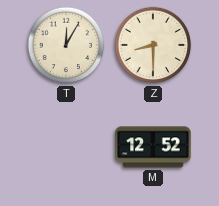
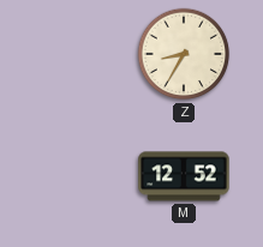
T: 12:05 -> none
Z: 8:30 -> 8:35
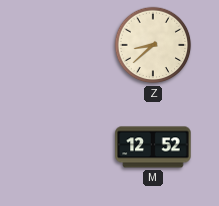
Z: 8:35 -> 8:38
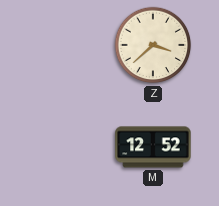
Z: 8:38 -> 3:38
